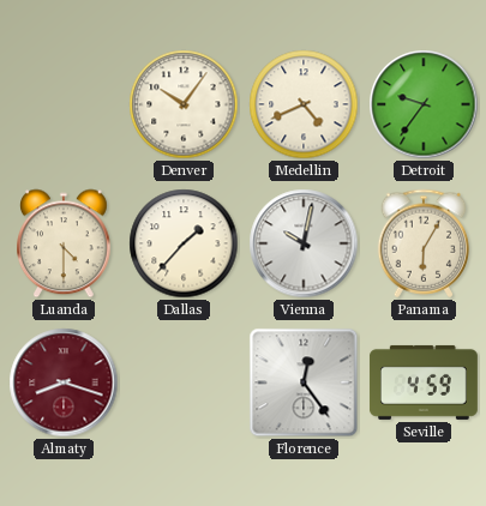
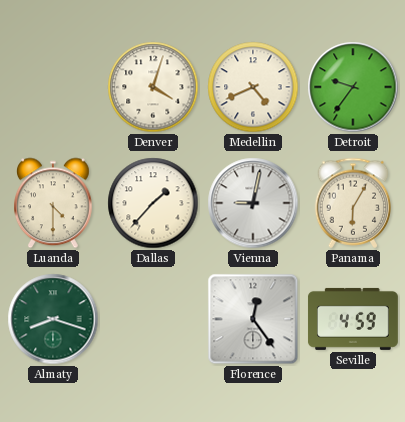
Denver: 10:06 -> 4:03
Vienna: 10:02 -> 9:02
Almaty dial: burgundy -> green
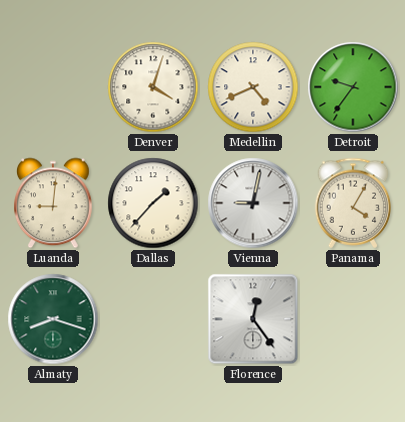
Luanda: 4:30 -> 9:01
Panama: 6:05 -> 4:05
Seville: 4:59 -> none
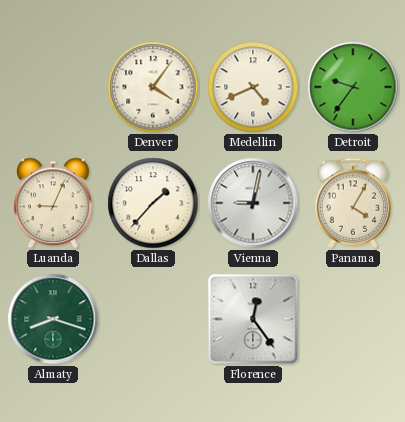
Denver: 4:03 -> 4:06
Luanda: 9:01 -> 9:04
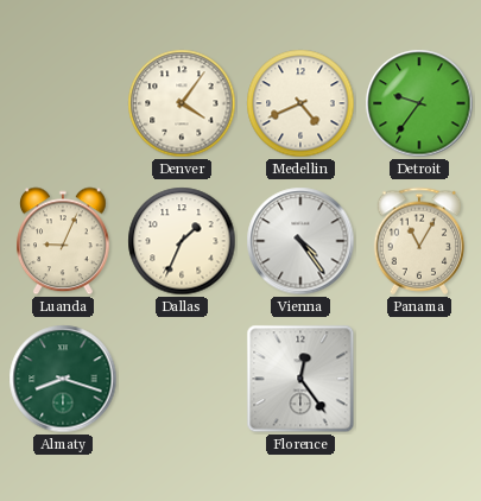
Dallas: 1:37 -> 1:34
Vienna: 9:02 -> 4:24
Panama: 4:05 -> 11:05
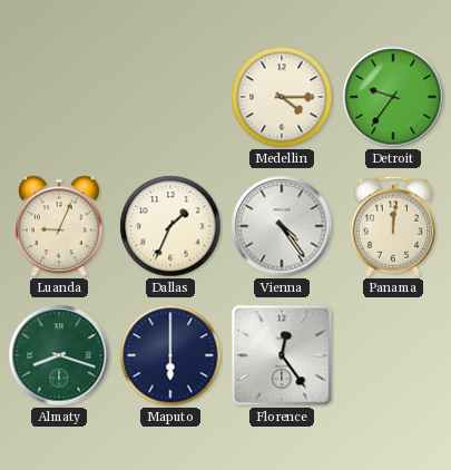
Denver: 4:06 -> none
Medellin: 4:41 -> 4:15
Panama: 11:05 -> 12:01
Maputo: none -> 6:00
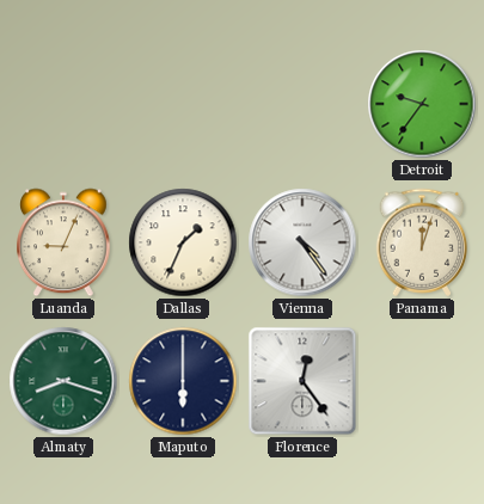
Medellin: 4:15 -> none
Panama: 12:01 -> 12:03
